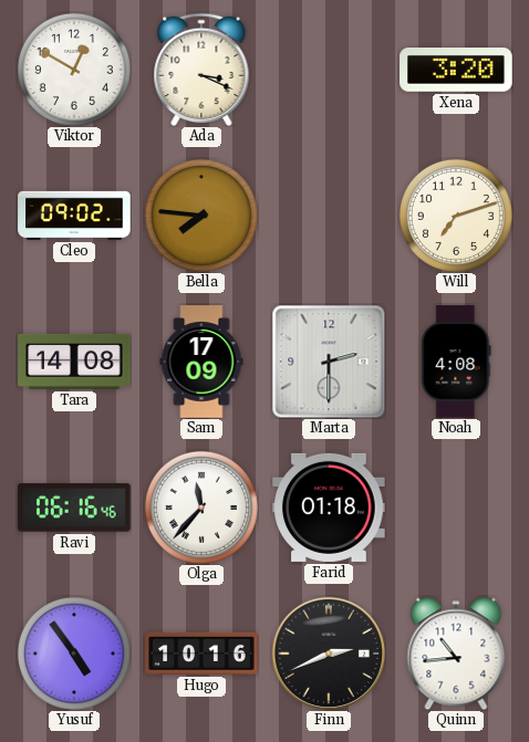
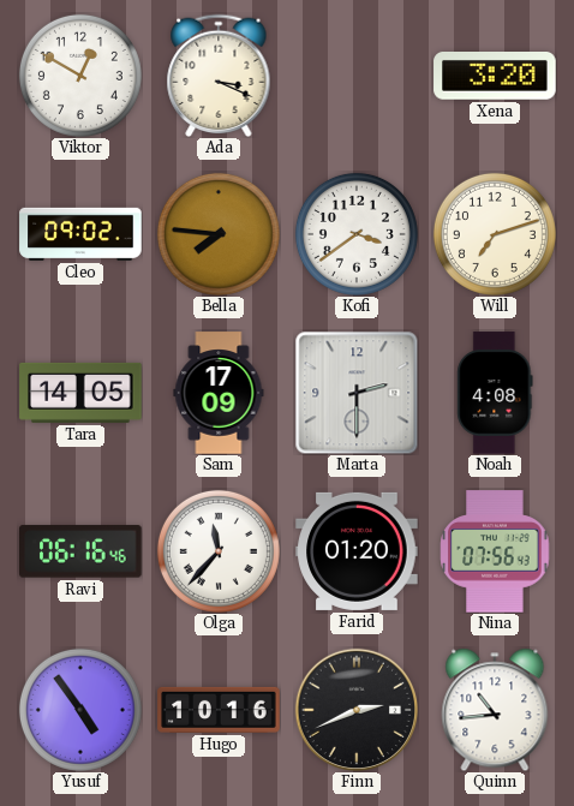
Kofi: none -> 3:39
Tara: 14:08 -> 14:05
Farid: 01:18 -> 01:20
Nina: none -> 07:56
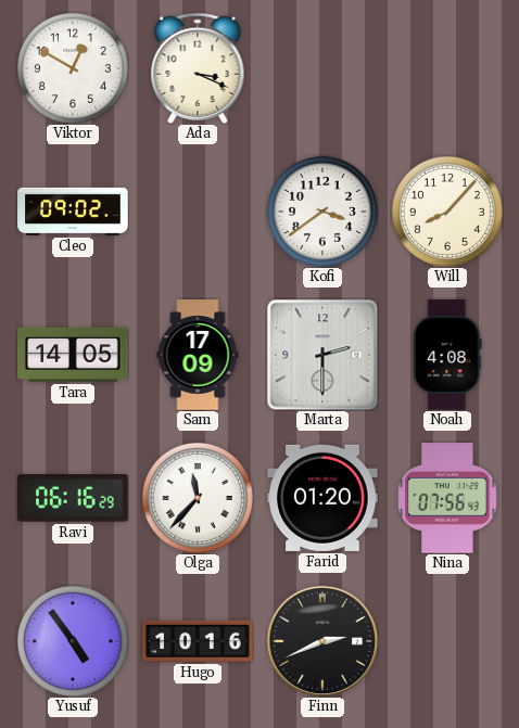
Xena: 3:20 -> none
Bella: 7:46 -> none
Will: 7:12 -> 8:07
Ravi: 06:16:46 -> 06:16:29
Quinn: 10:44 -> none
